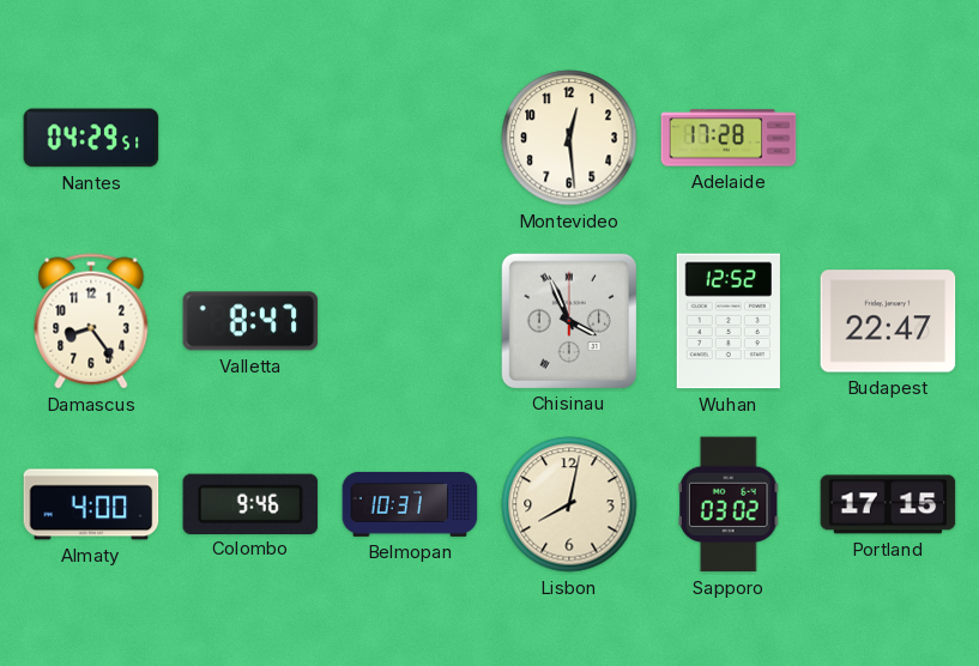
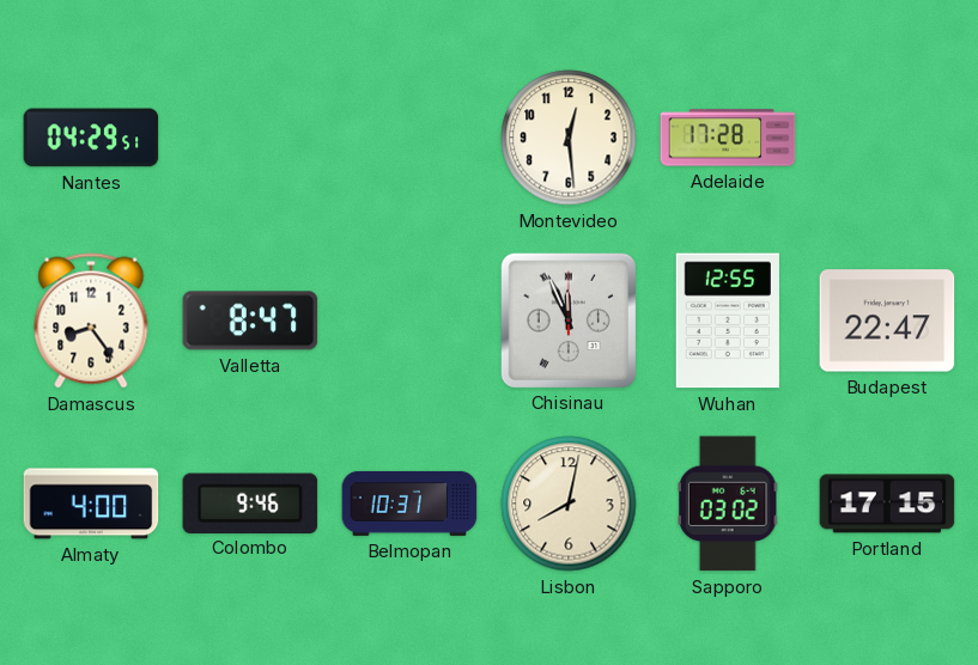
Chisinau: 3:56 -> 11:56
Wuhan: 12:52 -> 12:55
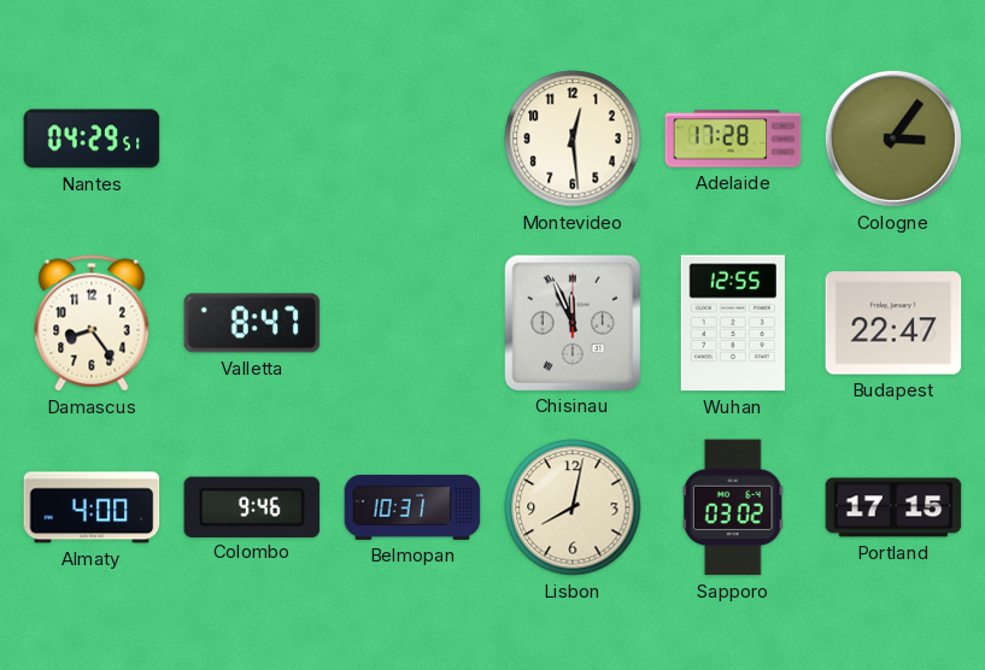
Cologne: none -> 3:06
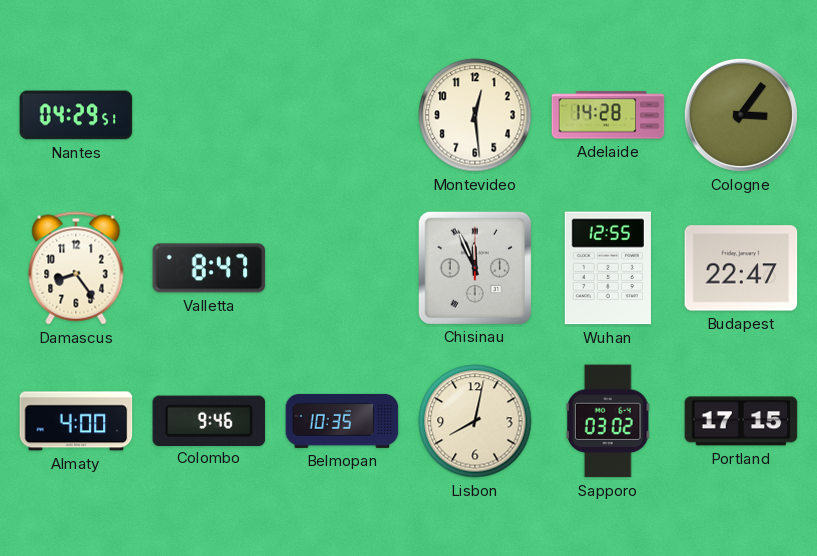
Adelaide: 17:28 -> 14:28
Belmopan: 10:31 -> 10:35
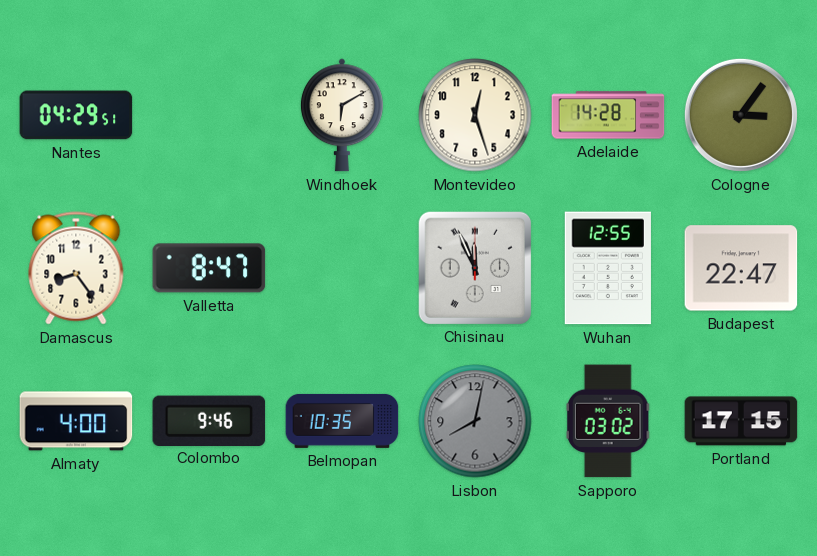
Windhoek: none -> 6:10
Montevideo: 12:29 -> 12:27
Lisbon dial: cream -> grey
